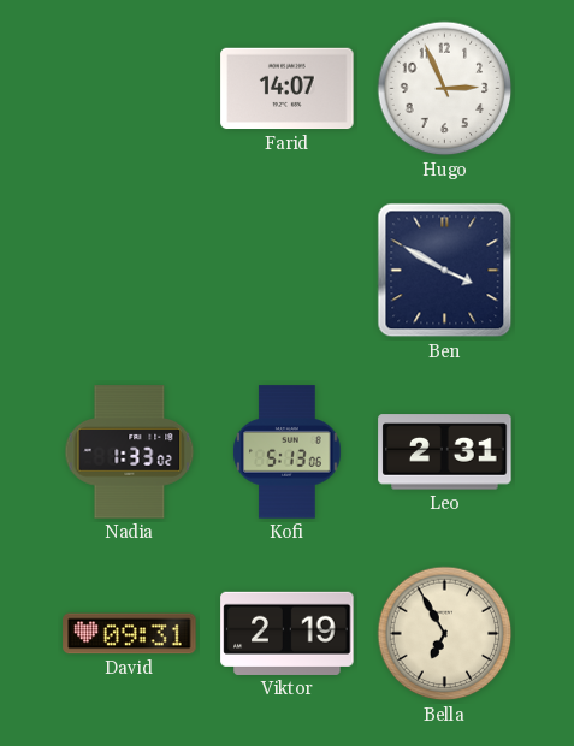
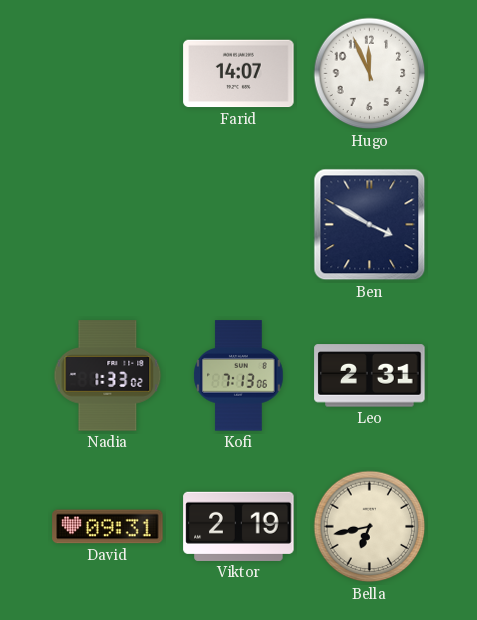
Hugo: 2:56 -> 11:56
Kofi: 5:13 -> 7:13
Bella: 6:55 -> 6:43
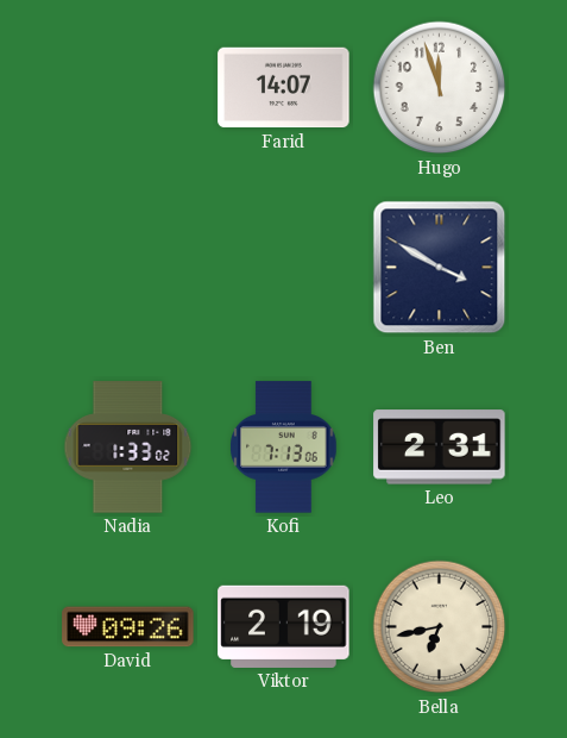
Hugo: 11:56 -> 11:57
David: 09:31 -> 09:26
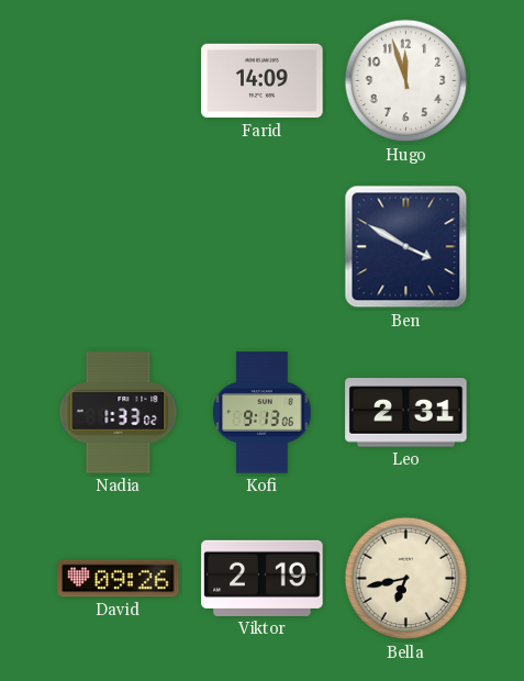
Farid: 14:07 -> 14:09
Kofi: 7:13 -> 9:13
